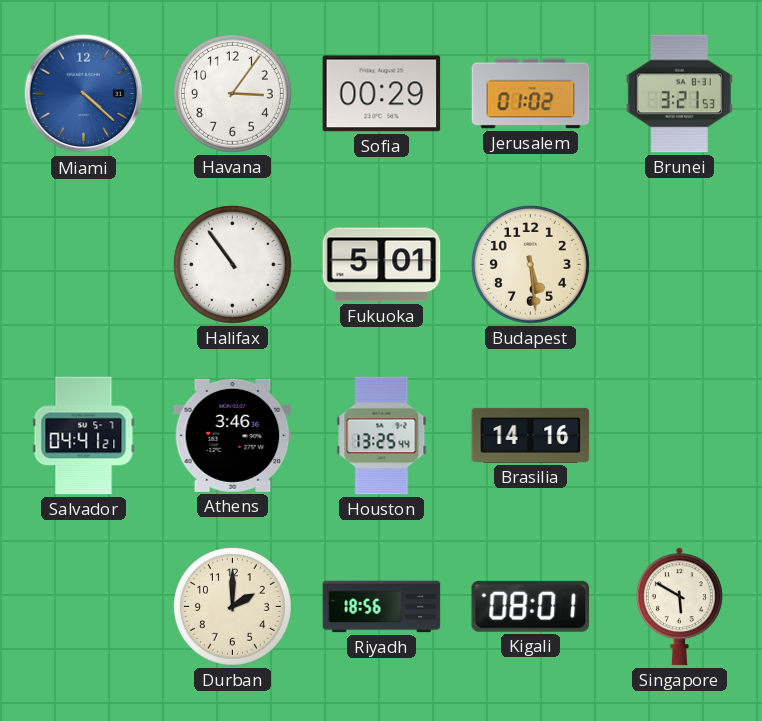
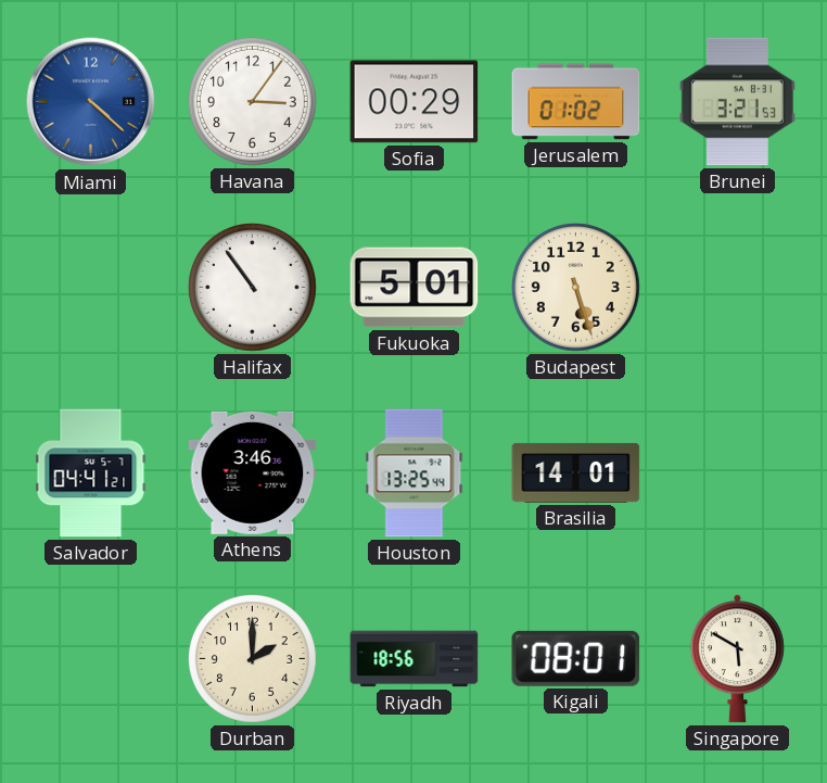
Budapest: 5:29 -> 5:27
Brasilia: 14:16 -> 14:01
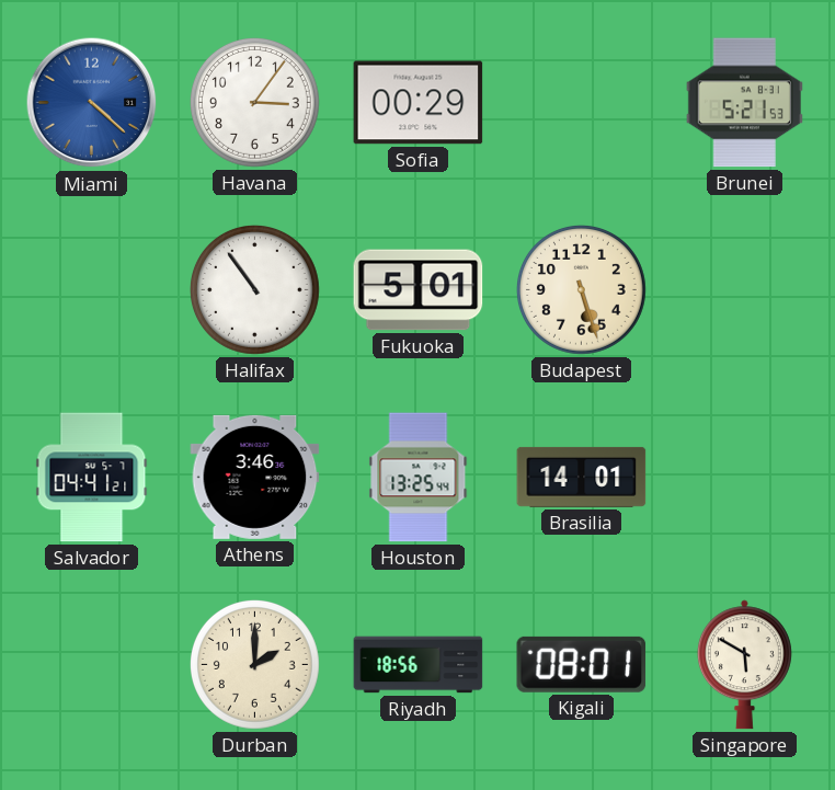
Jerusalem: 01:02 -> none
Brunei: 3:21 -> 5:21
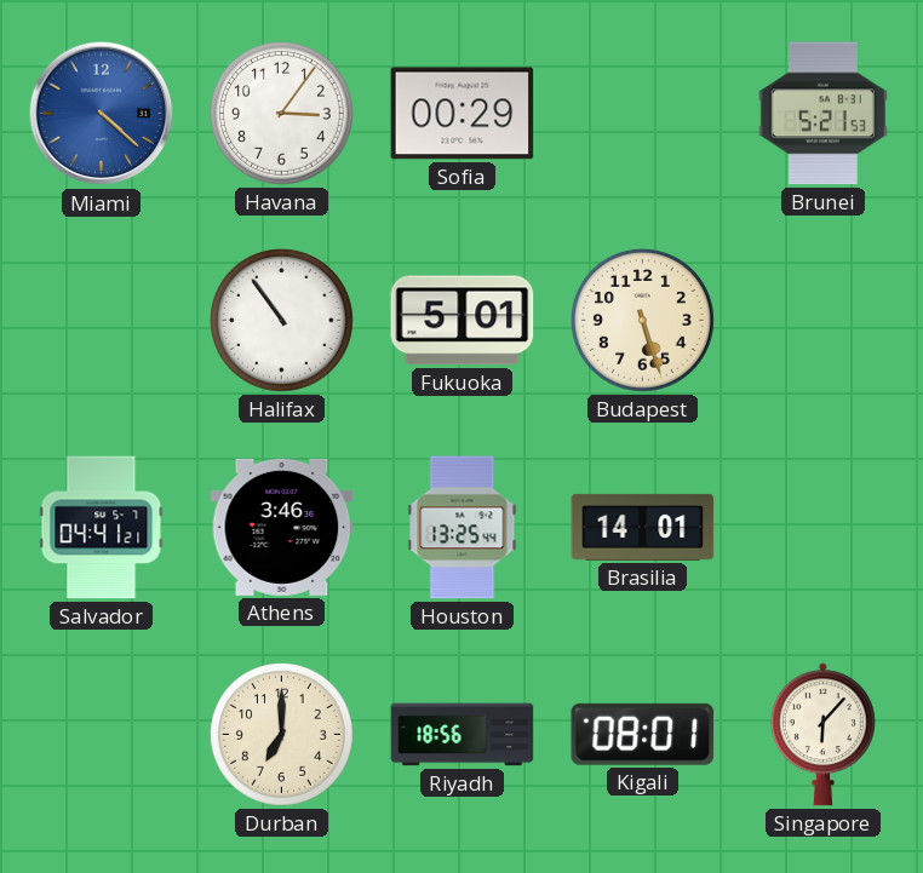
Durban: 2:00 -> 7:00
Singapore: 5:50 -> 6:07
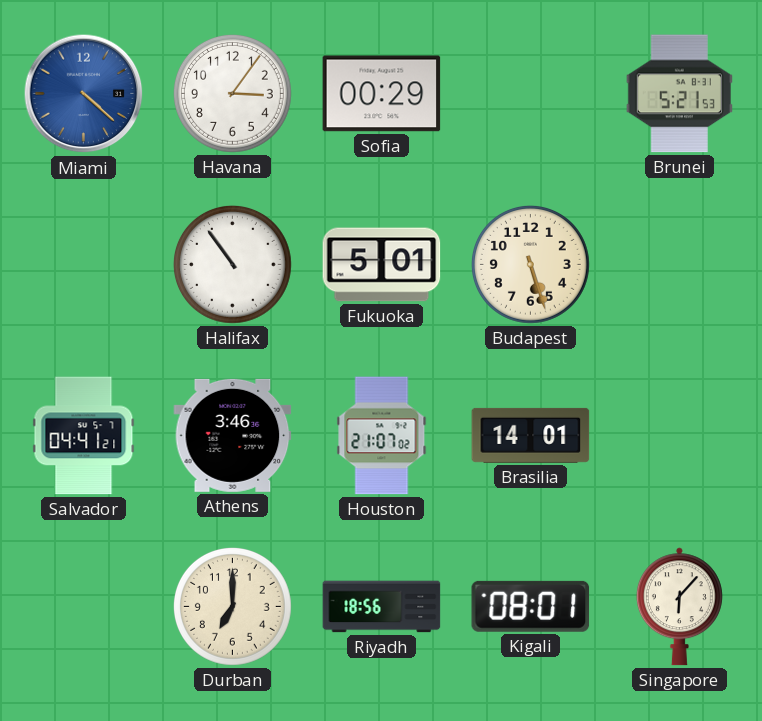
Houston: 13:25 -> 21:07
